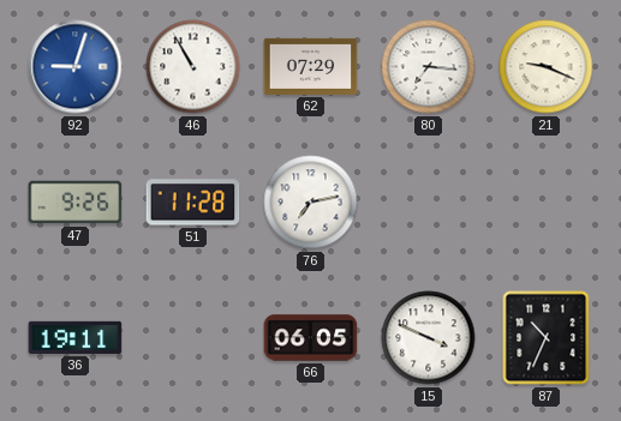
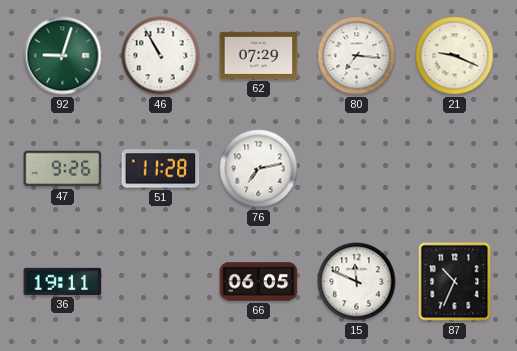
92 dial: blue -> green
15: 3:49 -> 11:49
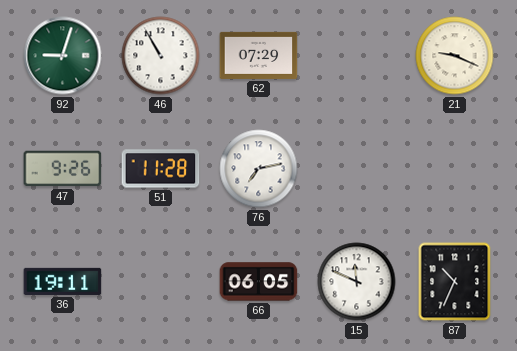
80: 7:16 -> none
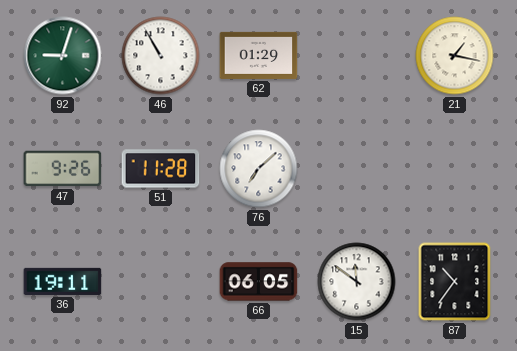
62: 07:29 -> 01:29
21: 9:19 -> 1:17
76: 7:13 -> 7:08
15: 11:49 -> 11:51
87: 10:34 -> 10:36
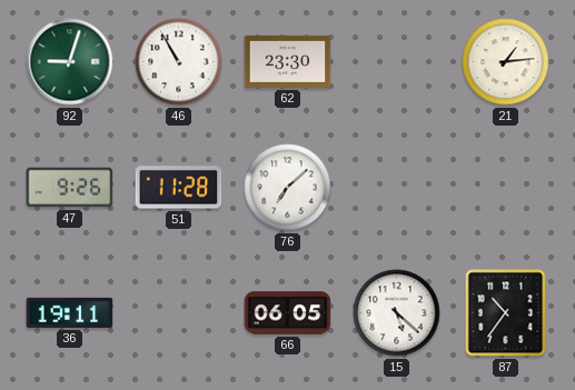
62: 01:29 -> 23:30
21: 1:17 -> 1:14
15: 11:51 -> 5:22
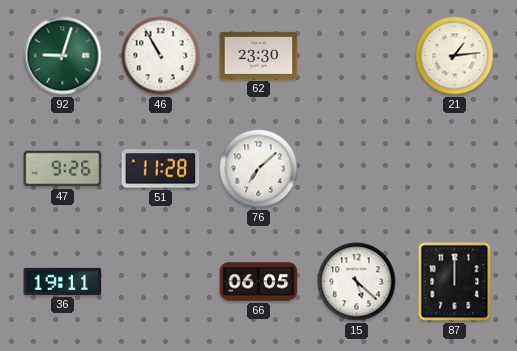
87: 10:36 -> 12:00
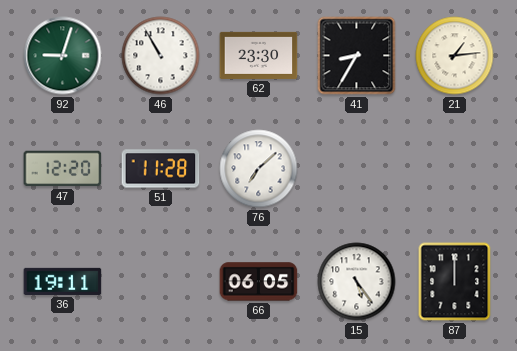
41: none -> 8:35
47: 9:26 -> 12:20
15: 5:22 -> 5:24
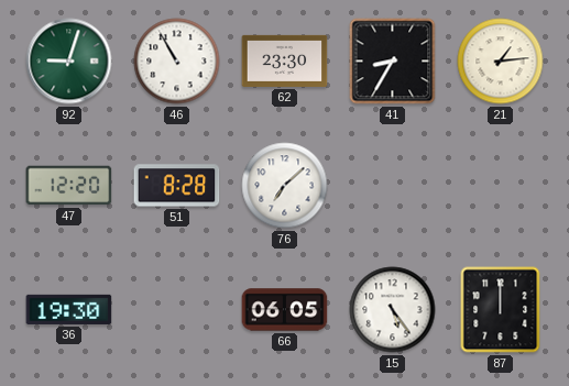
51: 11:28 -> 8:28
36: 19:11 -> 19:30
